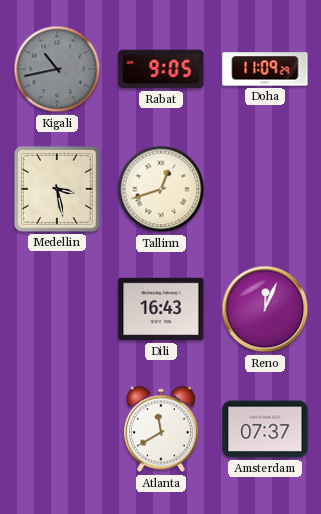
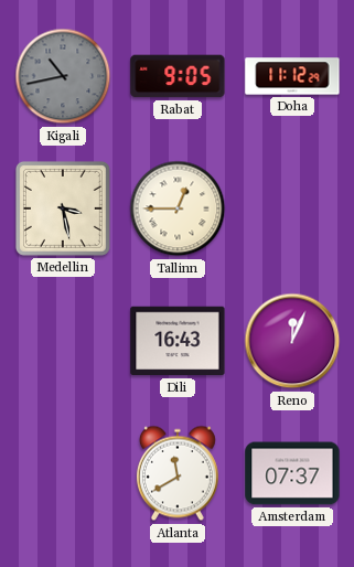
Doha: 11:09 -> 11:12
Tallinn: 12:42 -> 12:45
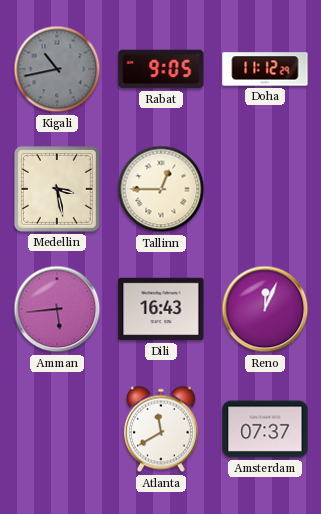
Amman: none -> 5:44
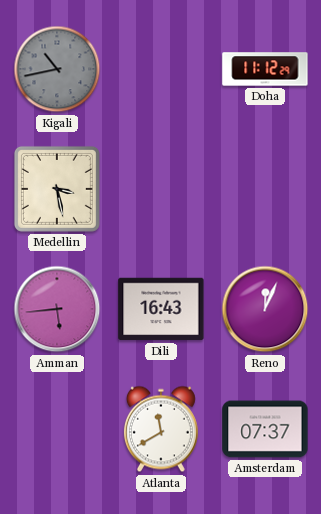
Rabat: 9:05 -> none
Tallinn: 12:45 -> none
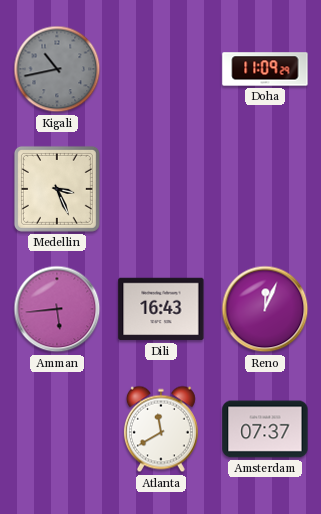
Doha: 11:12 -> 11:09
Medellin: 3:28 -> 3:26
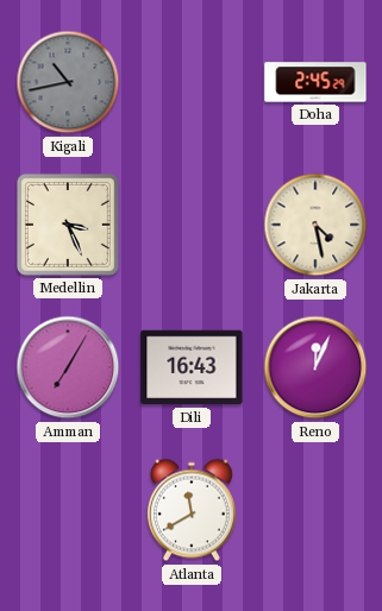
Doha: 11:09 -> 2:45
Jakarta: none -> 4:28
Amman: 5:44 -> 7:05
Amsterdam: 07:37 -> none
